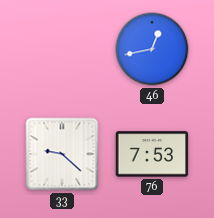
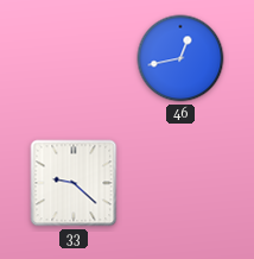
76: 7:53 -> none
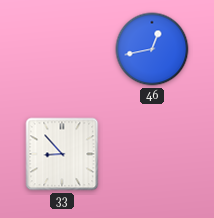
33: 9:22 -> 8:53
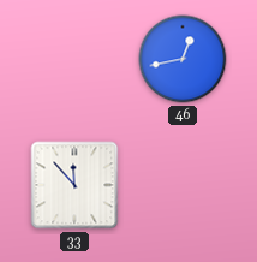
33: 8:53 -> 11:53
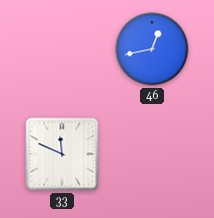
33: 11:53 -> 11:49
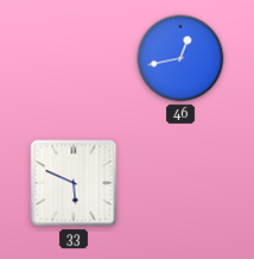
33: 11:49 -> 5:49
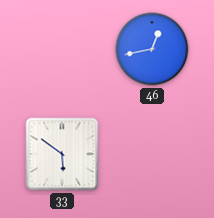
33: 5:49 -> 5:51
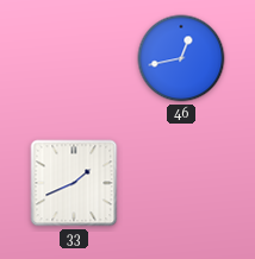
33: 5:51 -> 1:41
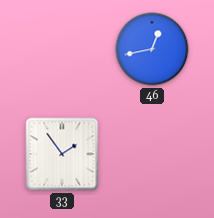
33: 1:41 -> 1:54
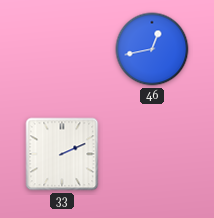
33: 1:54 -> 2:11
